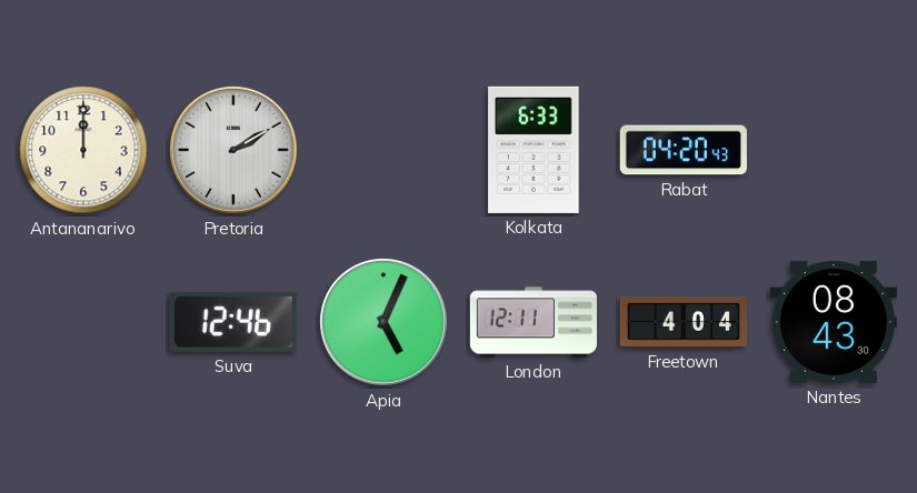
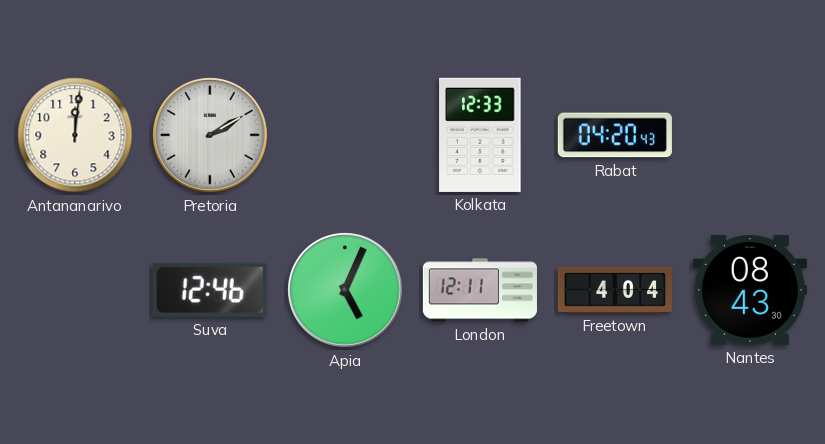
Antananarivo: 12:00 -> 12:01
Kolkata: 6:33 -> 12:33
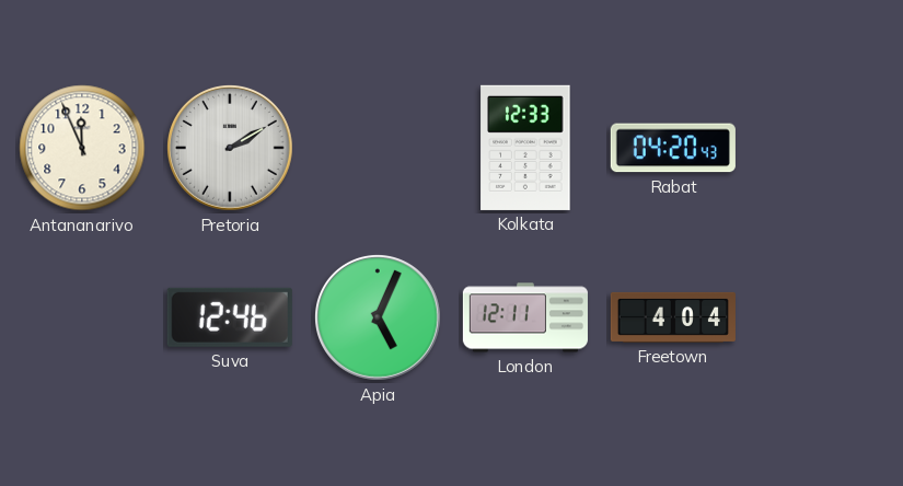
Antananarivo: 12:01 -> 11:56
Nantes: 08:43 -> none
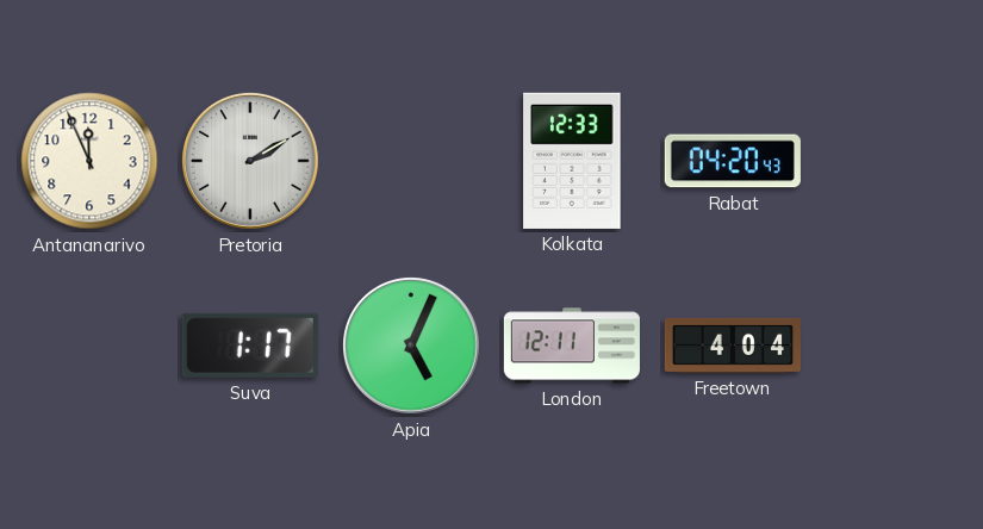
Suva: 12:46 -> 1:17
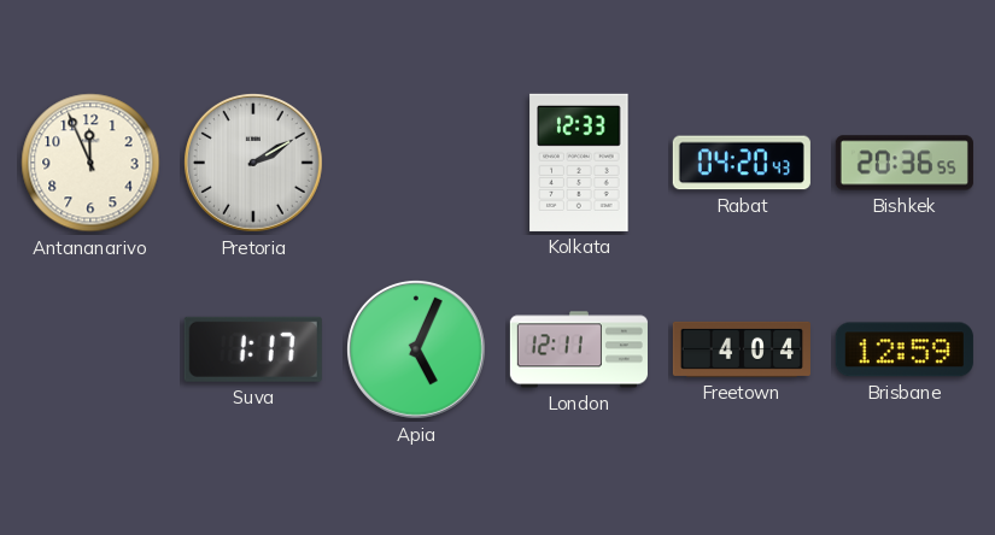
Bishkek: none -> 20:36
Brisbane: none -> 12:59
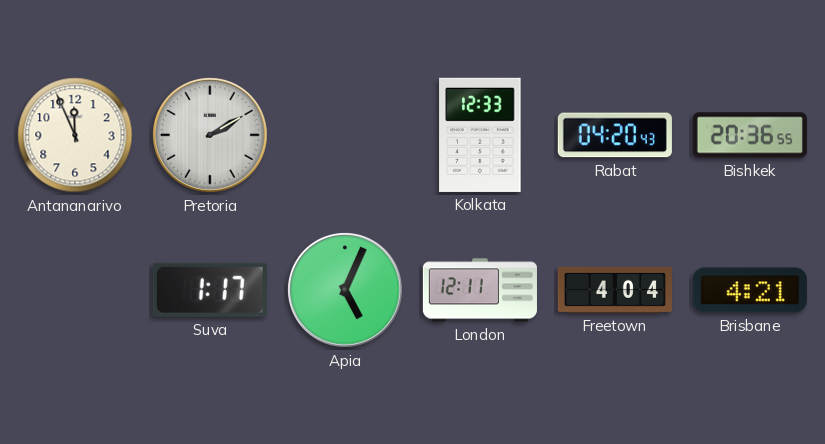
Brisbane: 12:59 -> 4:21
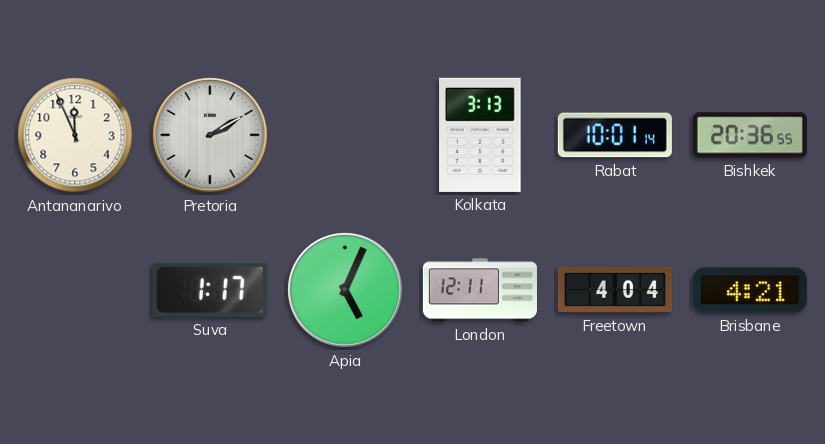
Kolkata: 12:33 -> 3:13
Rabat: 04:20 -> 10:01
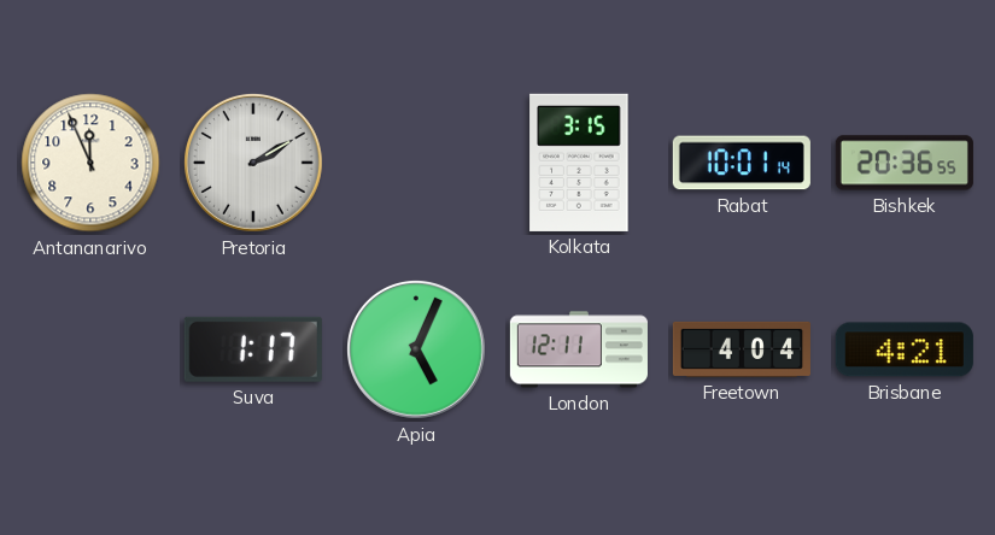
Kolkata: 3:13 -> 3:15
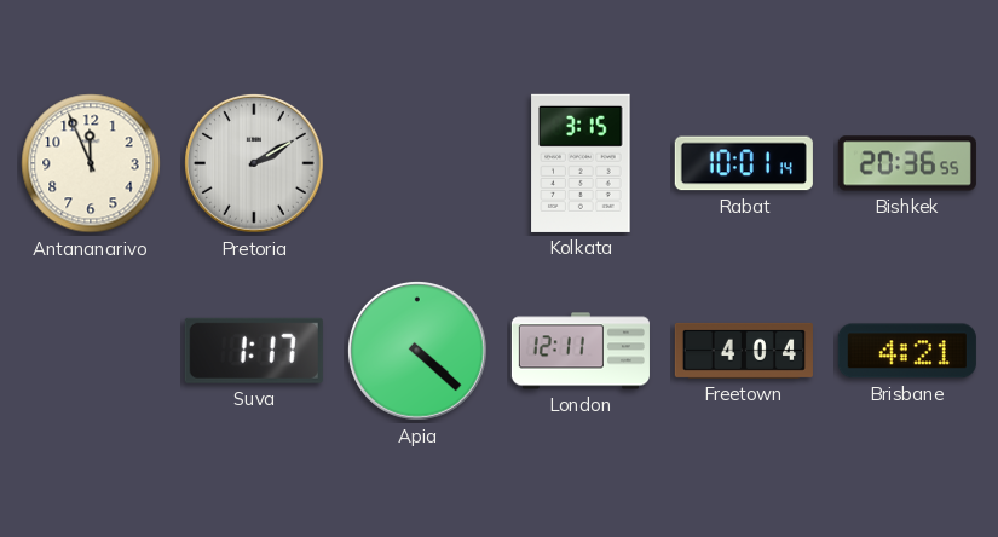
Apia: 5:04 -> 4:22
